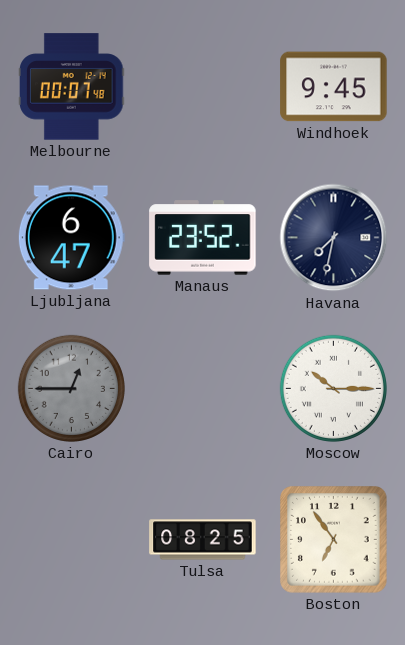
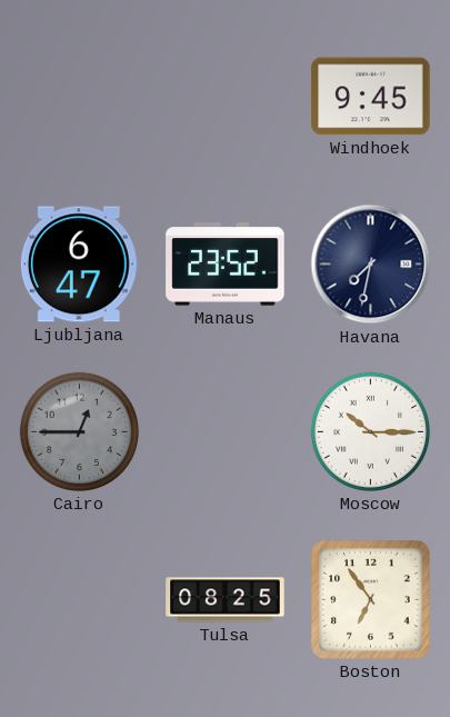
Melbourne: 00:07 -> none
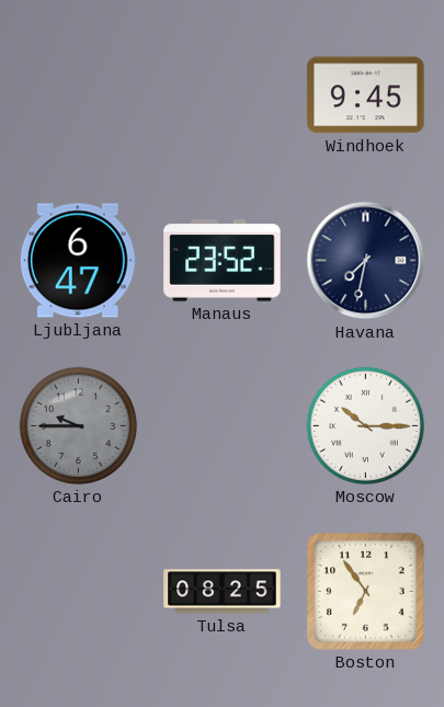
Cairo: 12:45 -> 9:45
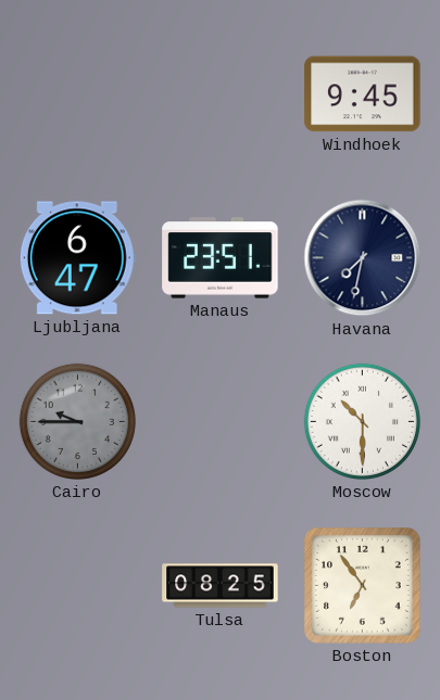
Manaus: 23:52 -> 23:51
Moscow: 10:15 -> 10:30
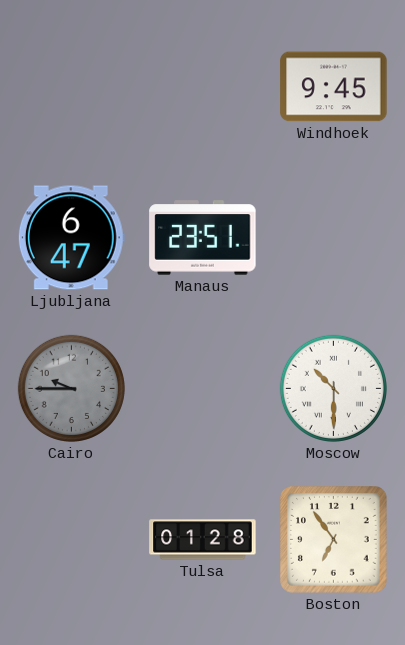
Havana: 7:32 -> none
Tulsa: 08:25 -> 01:28
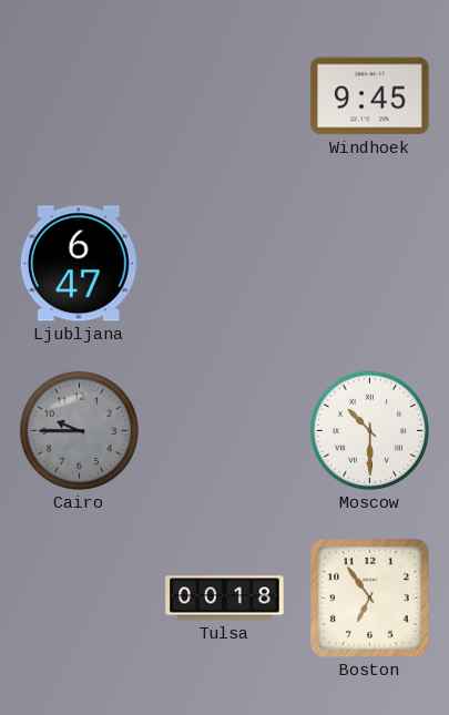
Manaus: 23:51 -> none
Tulsa: 01:28 -> 00:18
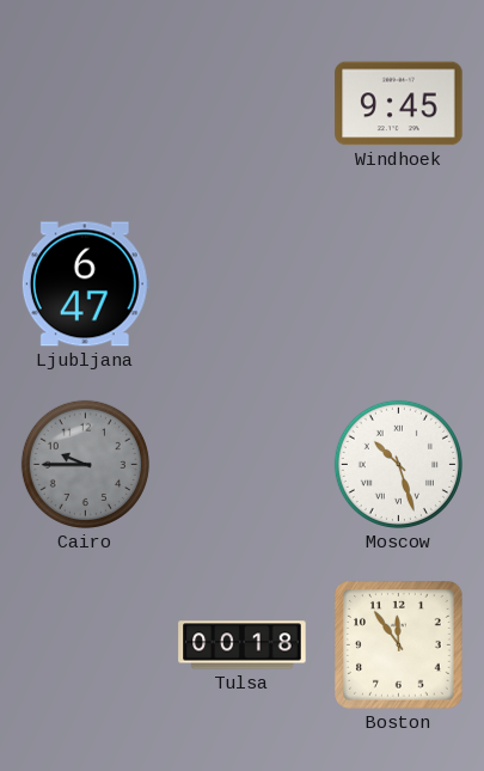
Moscow: 10:30 -> 10:27
Boston: 6:54 -> 11:54
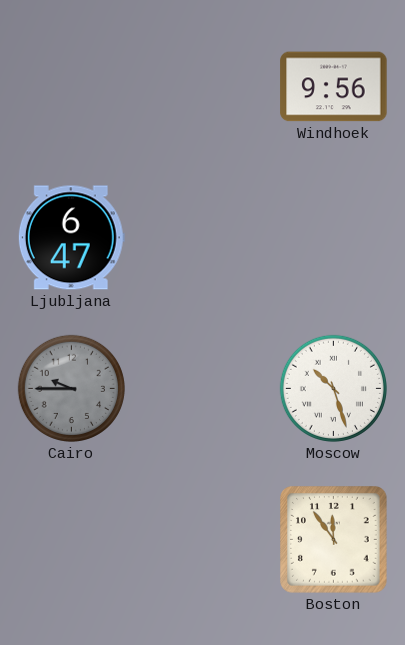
Windhoek: 9:45 -> 9:56
Tulsa: 00:18 -> none
